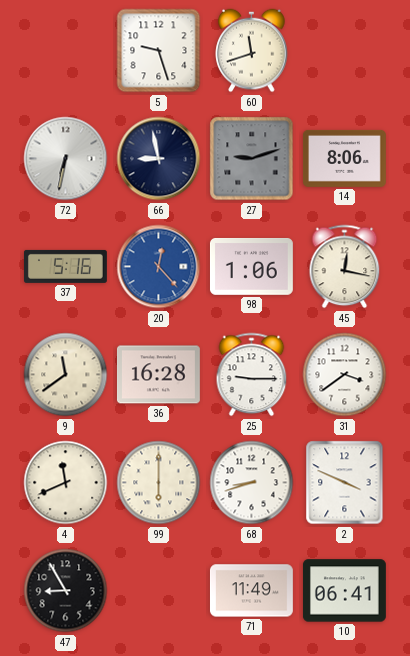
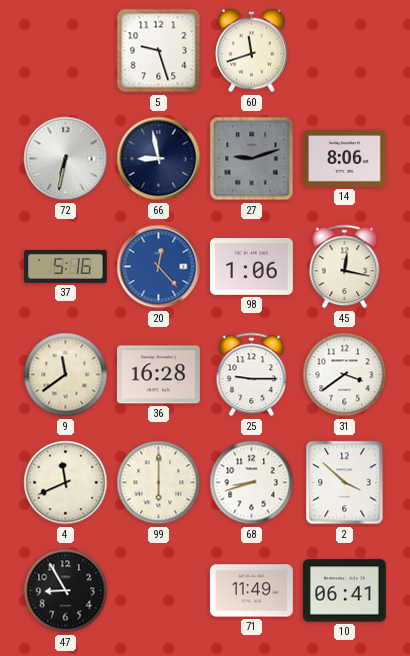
2: 3:49 -> 3:52
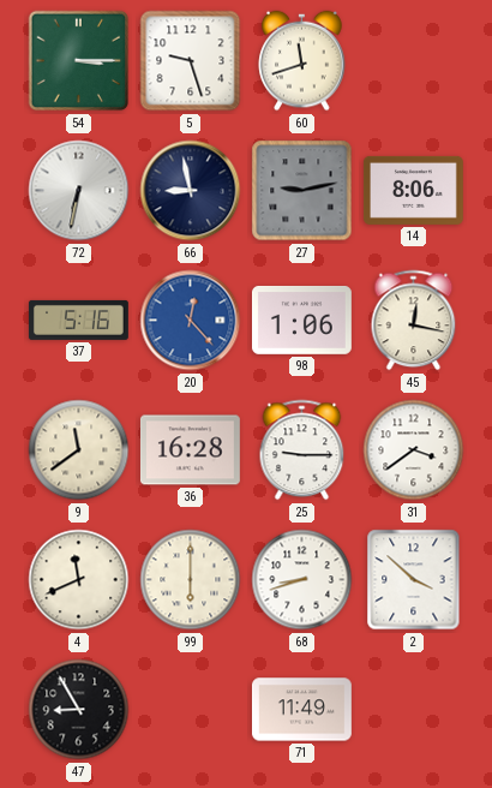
54: none -> 3:15
27: 9:12 -> 9:13
10: 06:41 -> none
